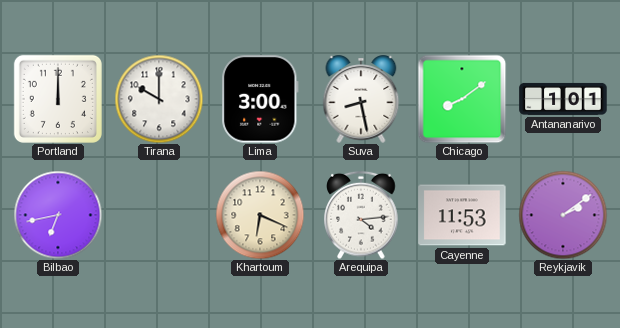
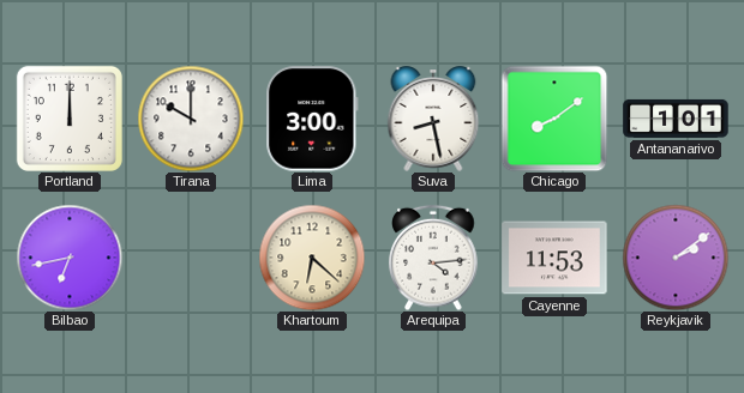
Khartoum: 6:19 -> 6:22
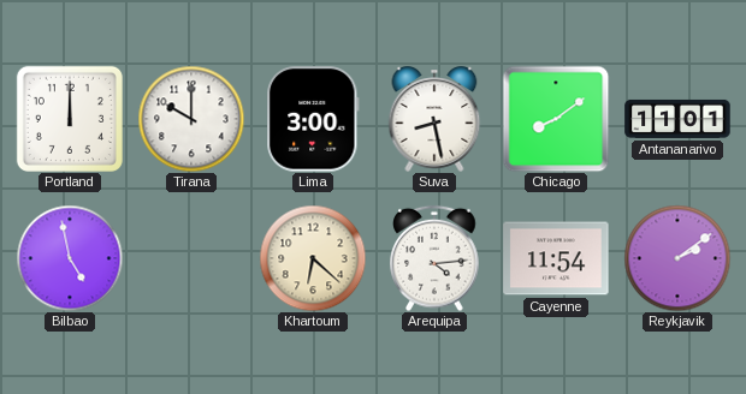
Antananarivo: 1:01 -> 11:01
Bilbao: 6:43 -> 4:58
Cayenne: 11:53 -> 11:54
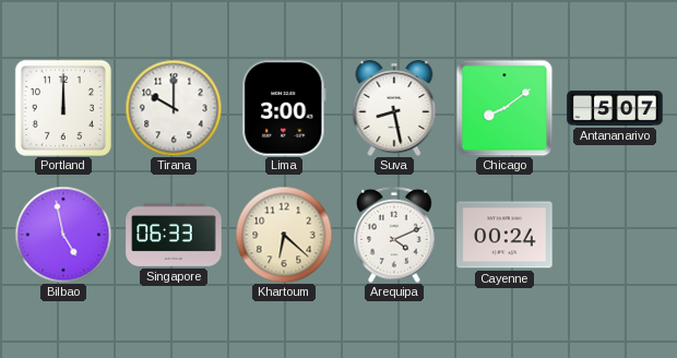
Antananarivo: 11:01 -> 5:07
Singapore: none -> 06:33
Arequipa: 4:14 -> 4:11
Cayenne: 11:54 -> 00:24
Reykjavik: 2:09 -> none
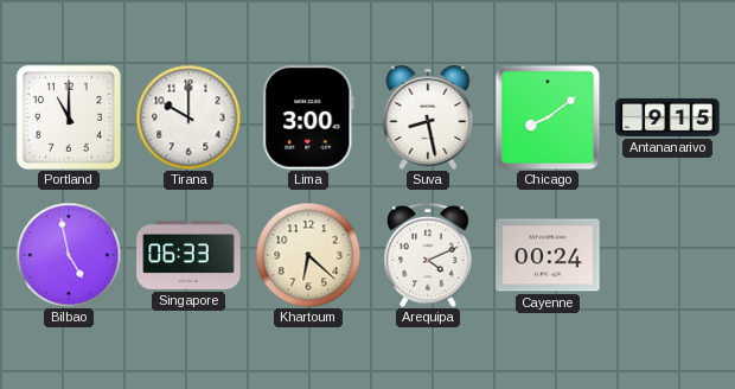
Portland: 12:00 -> 11:00
Antananarivo: 5:07 -> 9:15
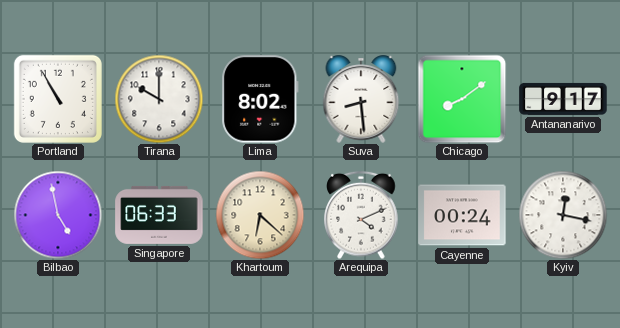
Portland: 11:00 -> 10:55
Lima: 3:00 -> 8:02
Suva: 8:28 -> 8:29
Antananarivo: 9:15 -> 9:17
Kyiv: none -> 12:17
